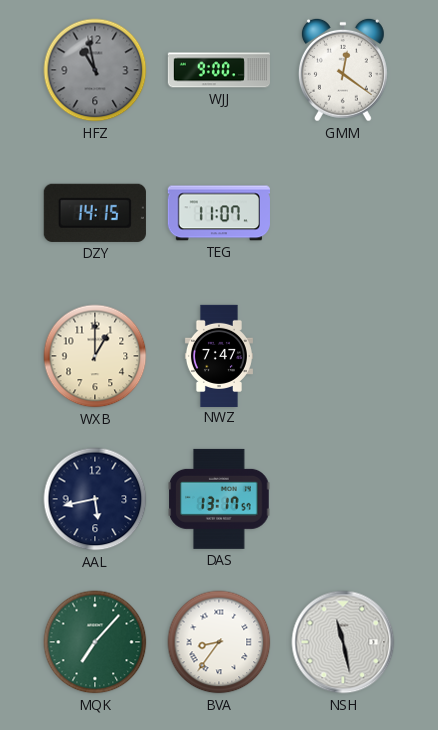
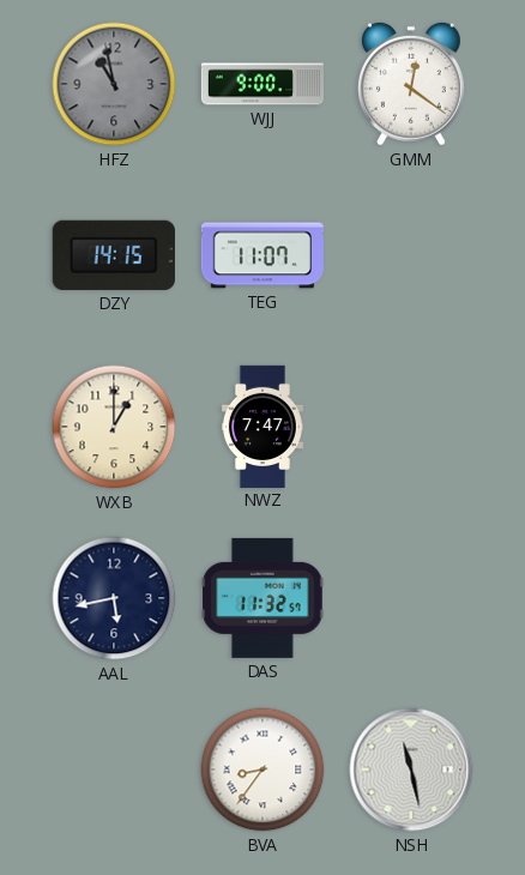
DAS: 13:17 -> 11:32
MQK: 7:07 -> none
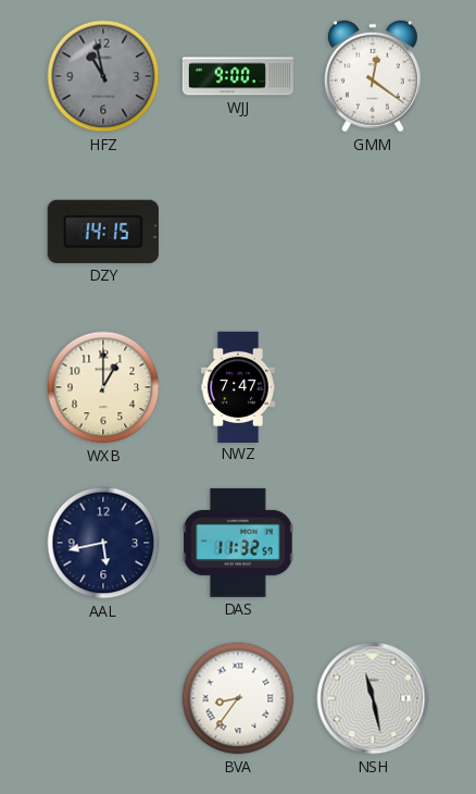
TEG: 11:07 -> none
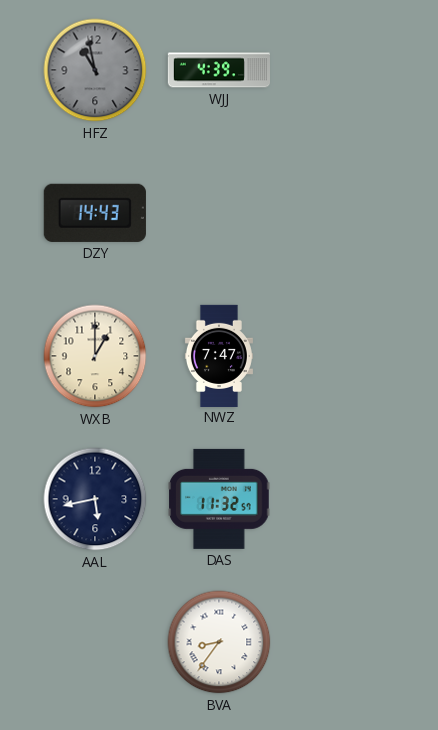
WJJ: 9:00 -> 4:39
GMM: 12:21 -> none
DZY: 14:15 -> 14:43
NSH: 11:28 -> none
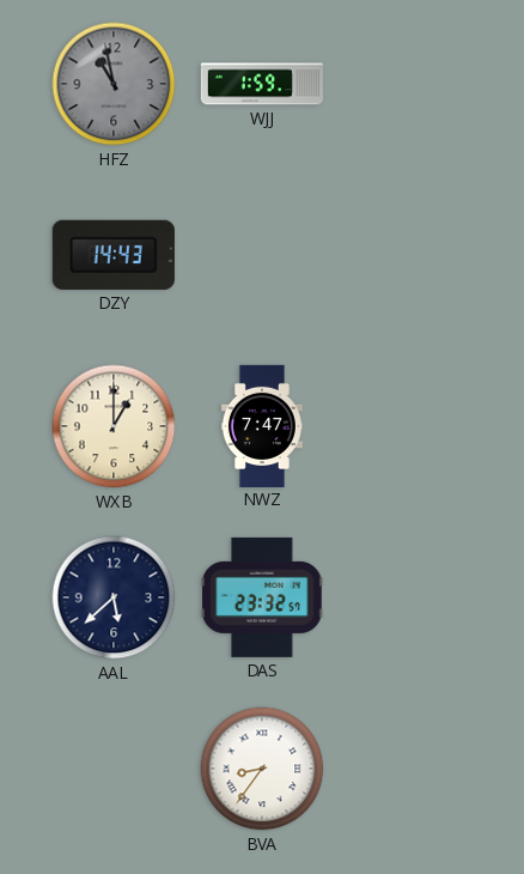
WJJ: 4:39 -> 1:59
AAL: 5:43 -> 5:38
DAS: 11:32 -> 23:32
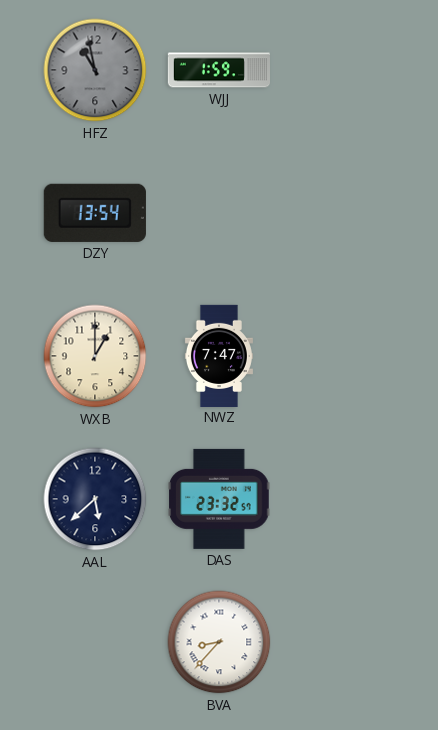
DZY: 14:43 -> 13:54
BVA: 8:36 -> 8:37
